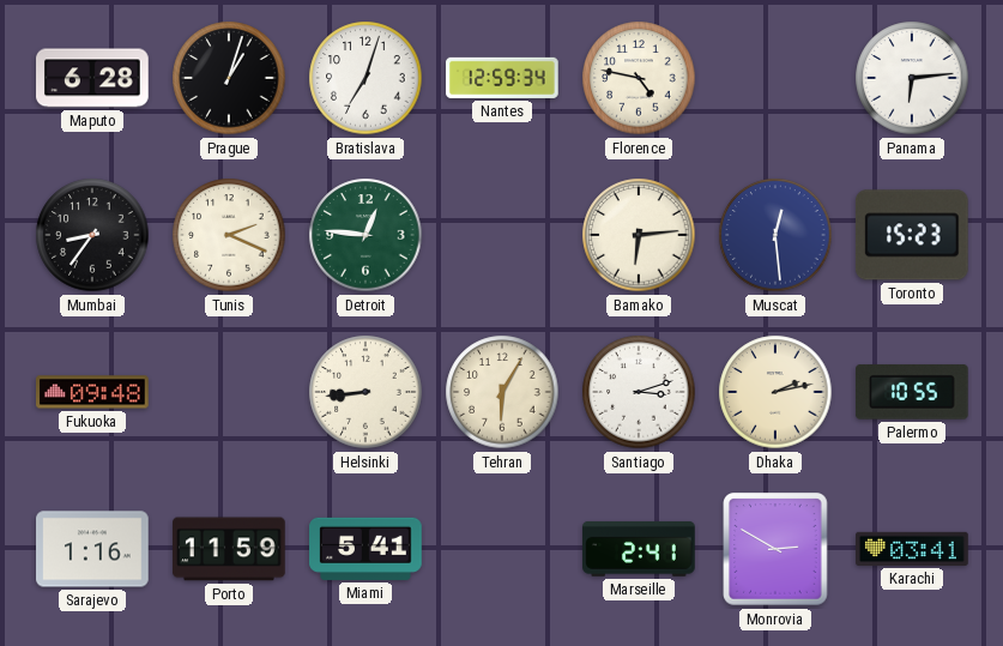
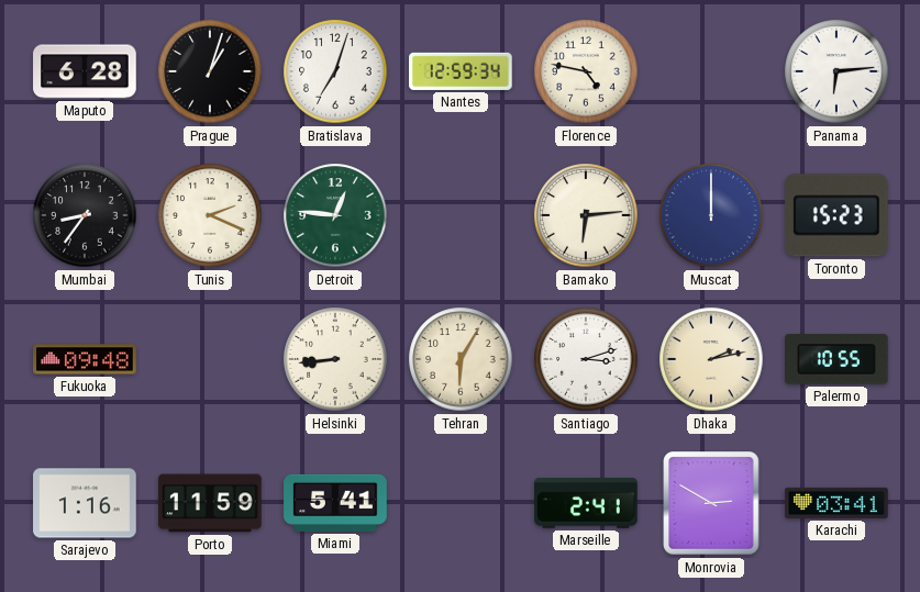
Muscat: 12:29 -> 12:00
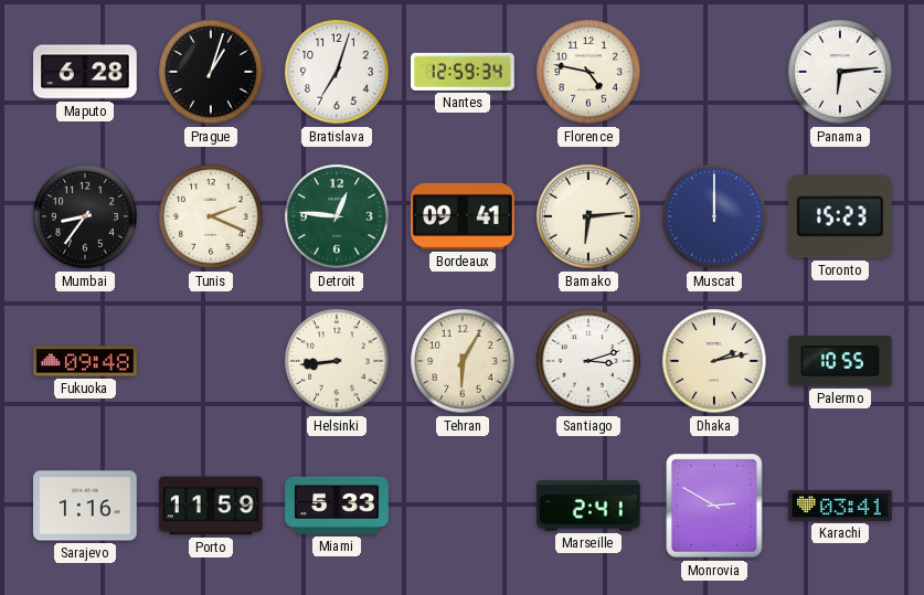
Bordeaux: none -> 09:41
Miami: 5:41 -> 5:33
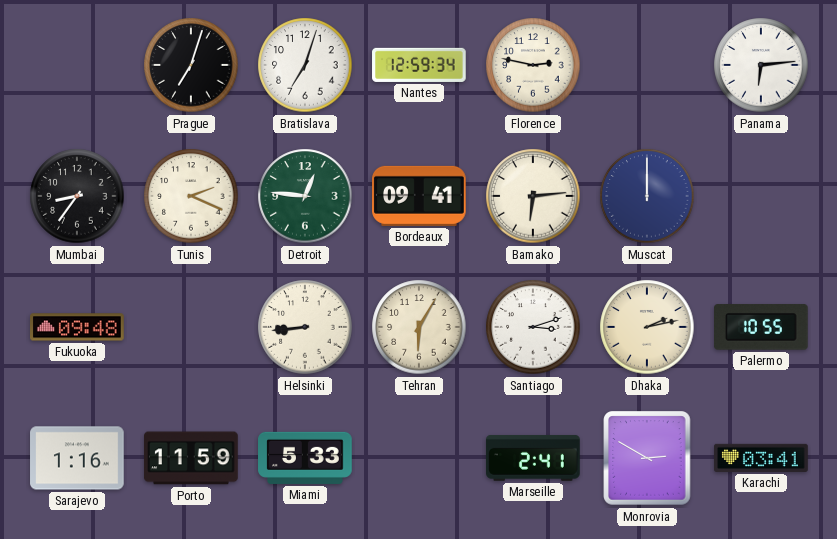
Maputo: 6:28 -> none
Prague: 1:03 -> 7:03
Florence: 4:47 -> 2:47
Toronto: 15:23 -> none
